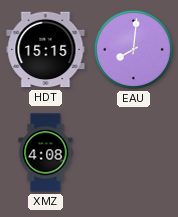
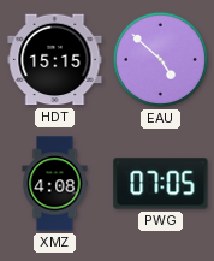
EAU: 8:01 -> 4:52
PWG: none -> 07:05
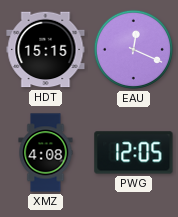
EAU: 4:52 -> 12:19
PWG: 07:05 -> 12:05
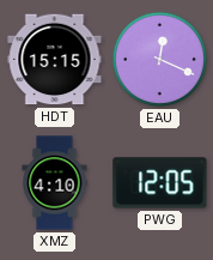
XMZ: 4:08 -> 4:10
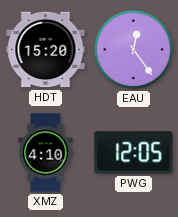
HDT: 15:15 -> 15:20
EAU: 12:19 -> 12:24
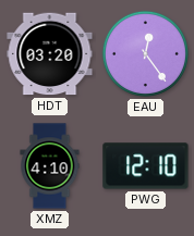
HDT: 15:20 -> 03:20
PWG: 12:05 -> 12:10
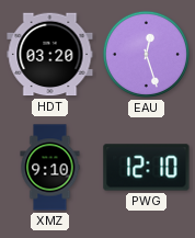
EAU: 12:24 -> 12:27
XMZ: 4:10 -> 9:10
